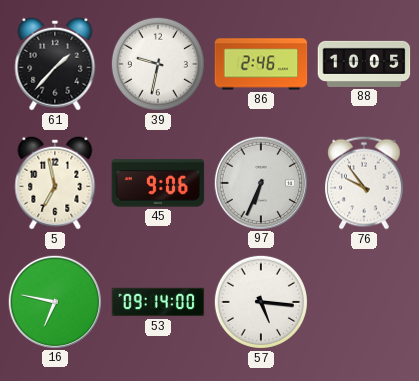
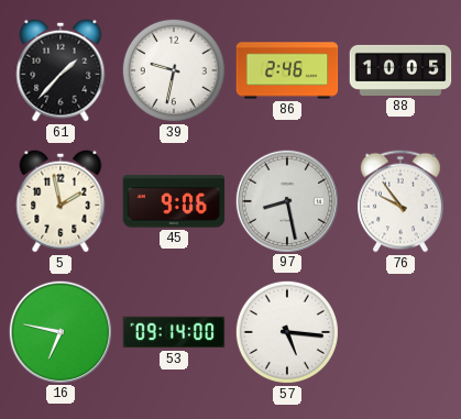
5: 6:58 -> 1:58
97: 6:34 -> 8:28
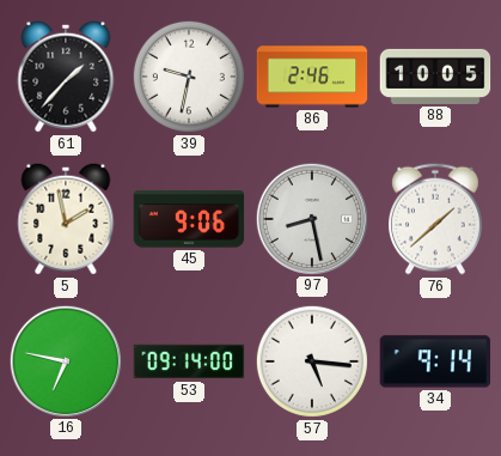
76: 9:54 -> 1:38
34: none -> 9:14
